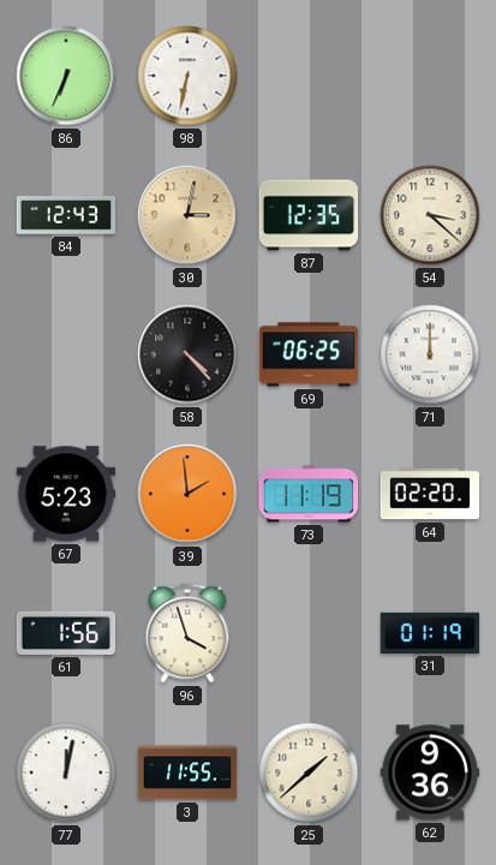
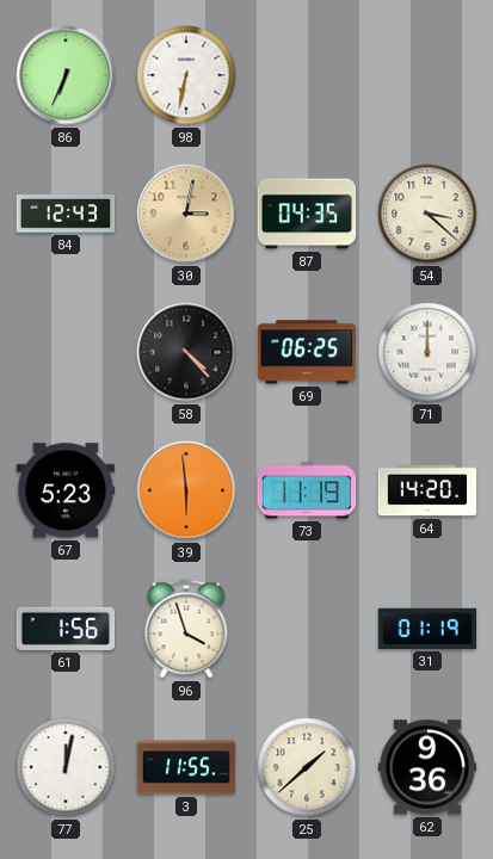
87: 12:35 -> 04:35
39: 1:59 -> 5:59
64: 02:20 -> 14:20
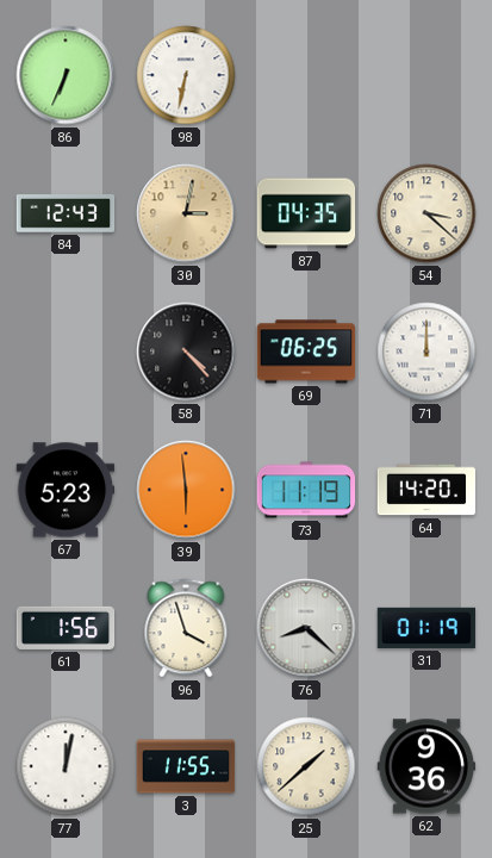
76: none -> 8:22
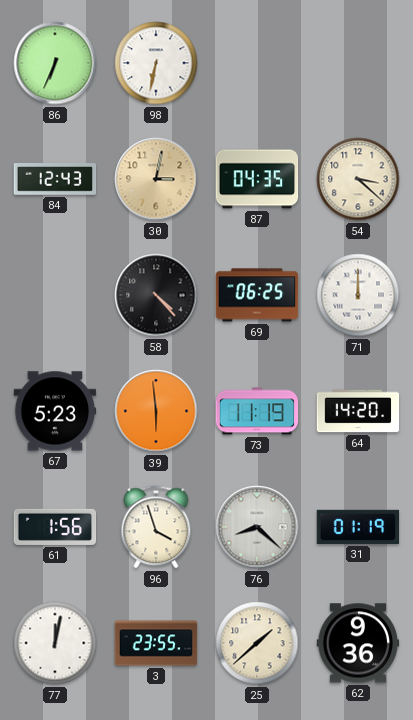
3: 11:55 -> 23:55
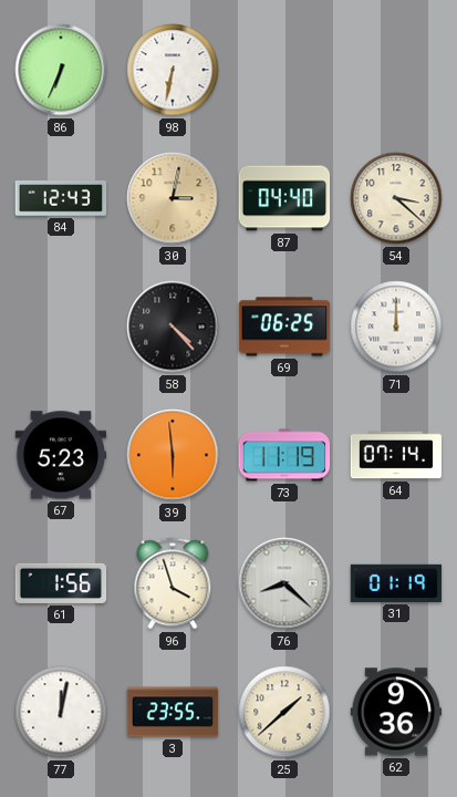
87: 04:35 -> 04:40
64: 14:20 -> 07:14
